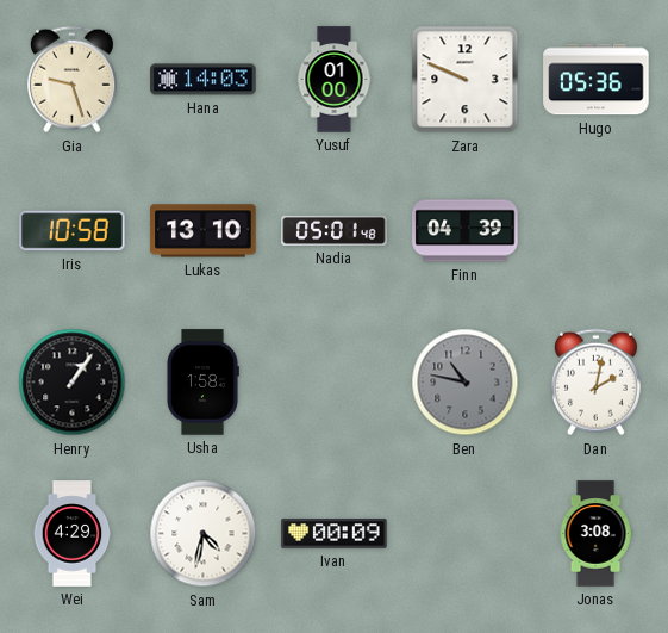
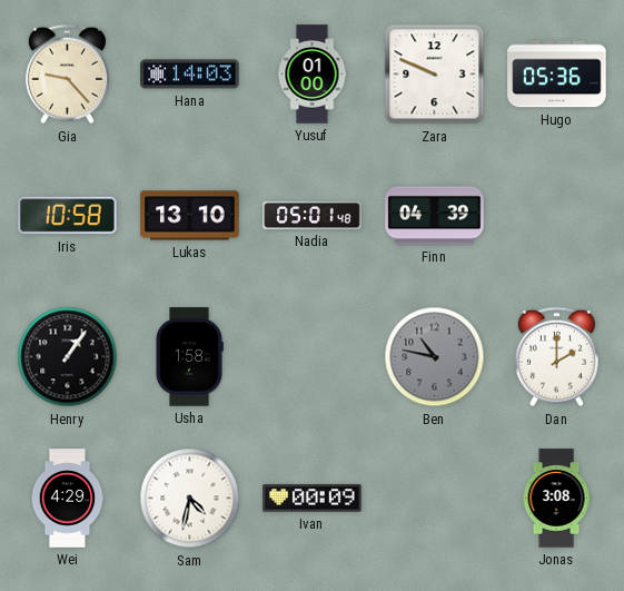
Gia: 9:27 -> 9:23
Dan: 2:02 -> 2:00
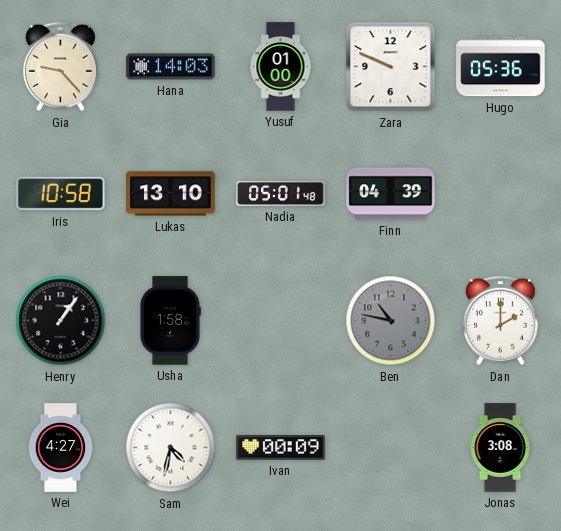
Wei: 4:29 -> 4:27
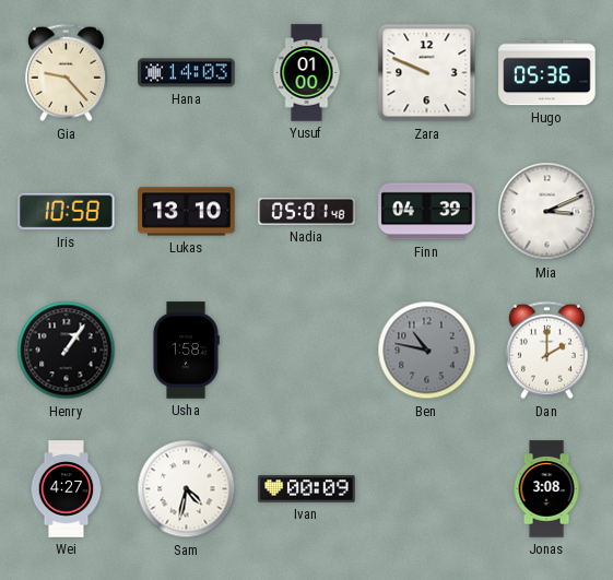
Mia: none -> 3:11
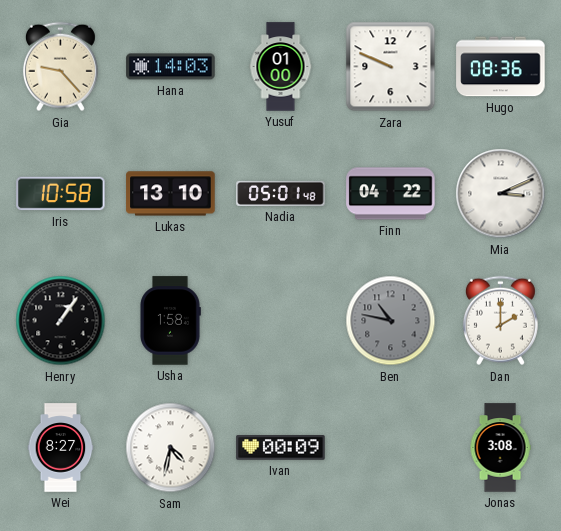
Hugo: 05:36 -> 08:36
Finn: 04:39 -> 04:22
Wei: 4:27 -> 8:27
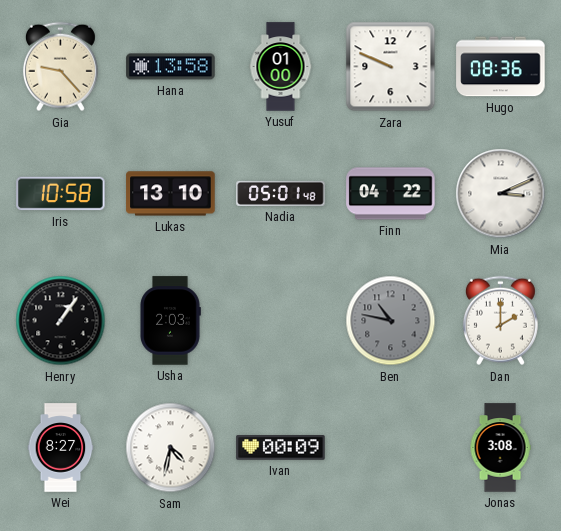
Hana: 14:03 -> 13:58
Usha: 1:58 -> 2:03
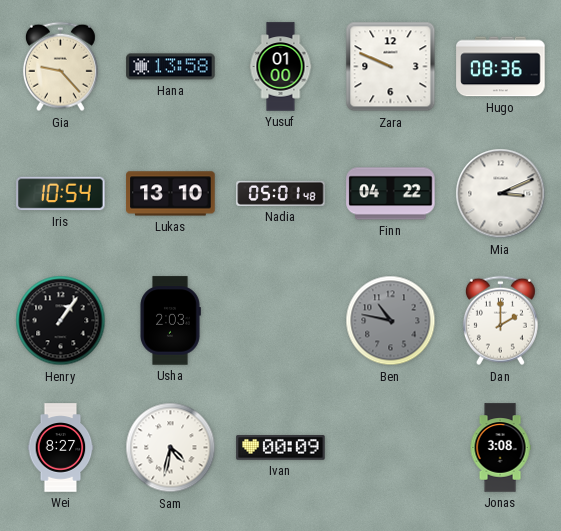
Iris: 10:58 -> 10:54
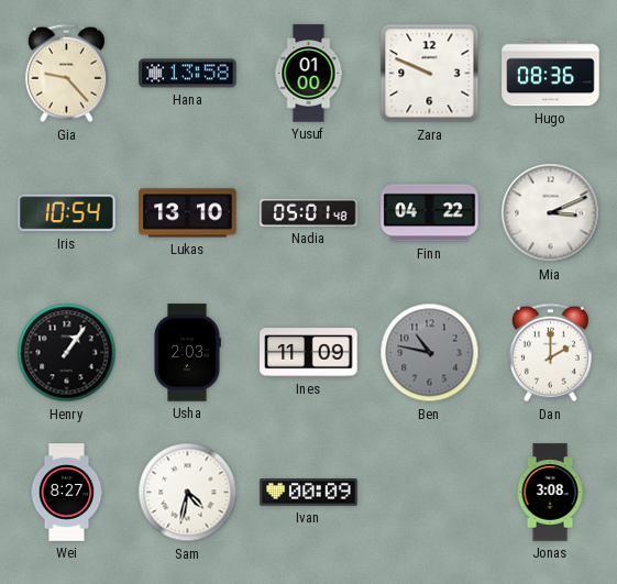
Ines: none -> 11:09
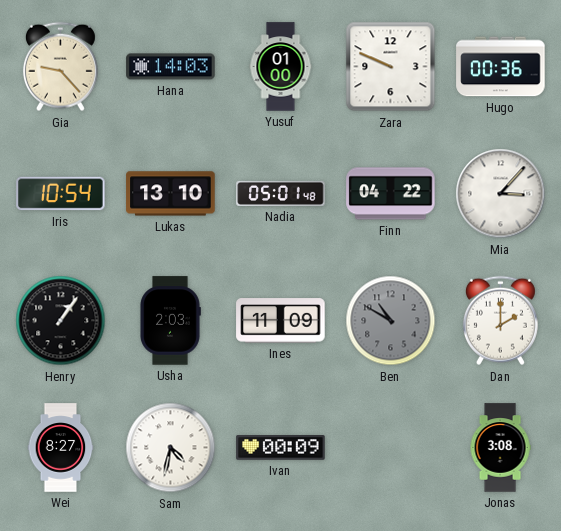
Hana: 13:58 -> 14:03
Hugo: 08:36 -> 00:36
Mia: 3:11 -> 3:07
Ben: 10:47 -> 10:50
